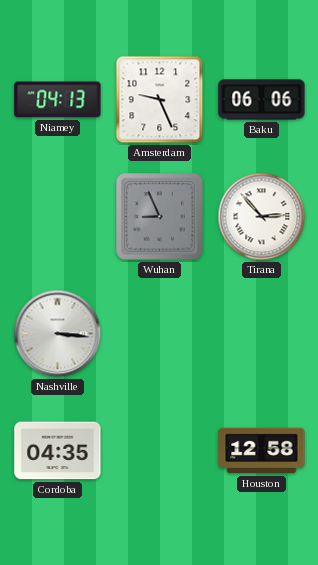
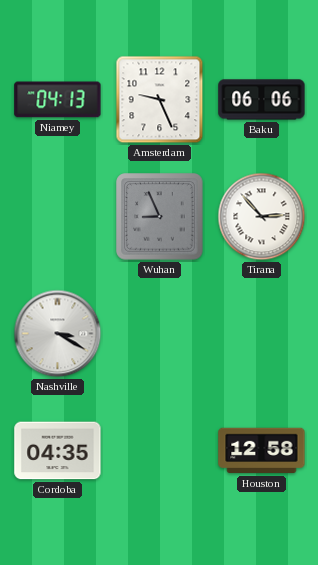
Nashville: 3:16 -> 3:20
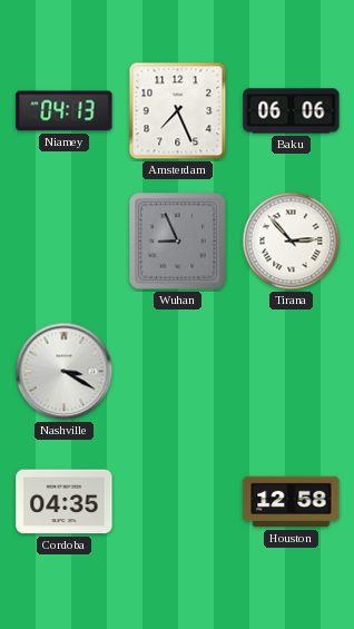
Amsterdam: 9:26 -> 7:26
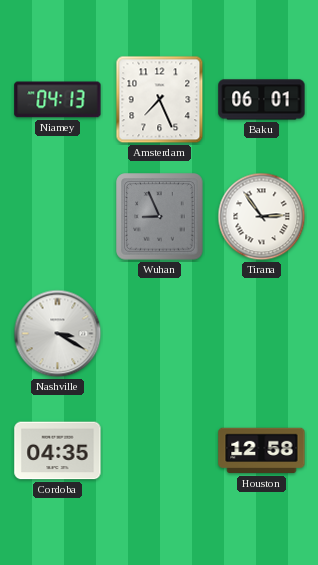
Baku: 06:06 -> 06:01
Tirana: 2:53 -> 2:54
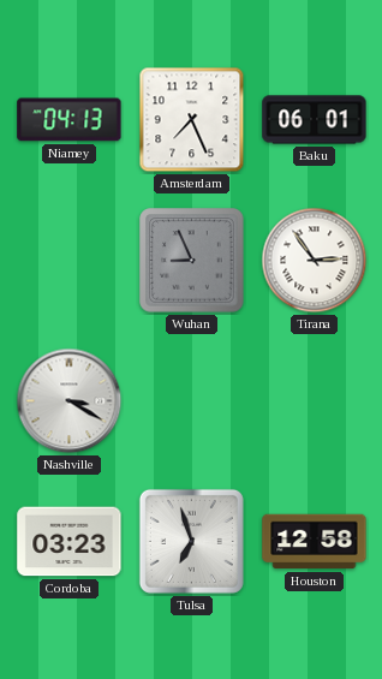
Cordoba: 04:35 -> 03:23
Tulsa: none -> 6:57
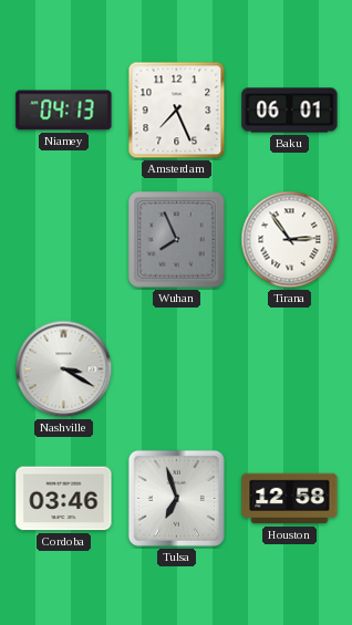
Wuhan: 8:56 -> 7:56
Cordoba: 03:23 -> 03:46
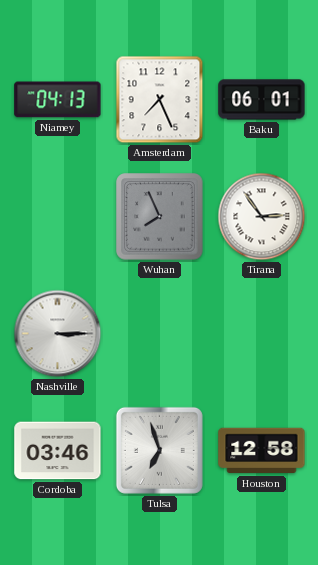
Nashville: 3:20 -> 3:15
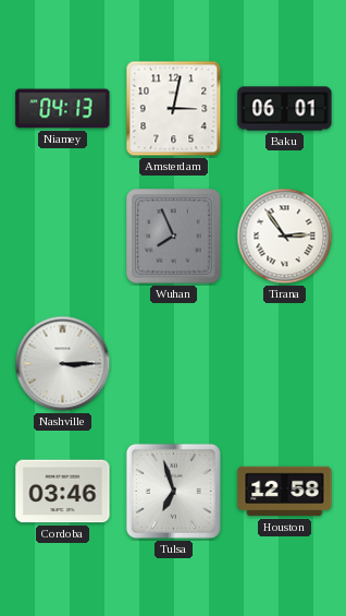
Amsterdam: 7:26 -> 3:02
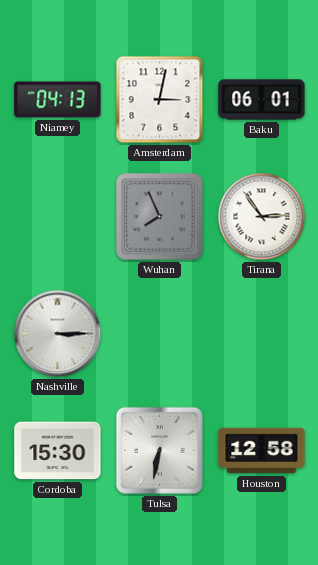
Cordoba: 03:46 -> 15:30
Tulsa: 6:57 -> 6:32
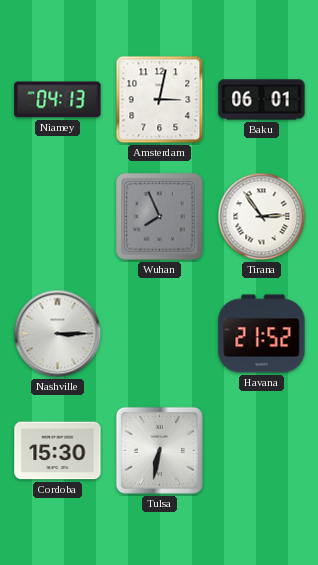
Havana: none -> 21:52
Houston: 12:58 -> none
